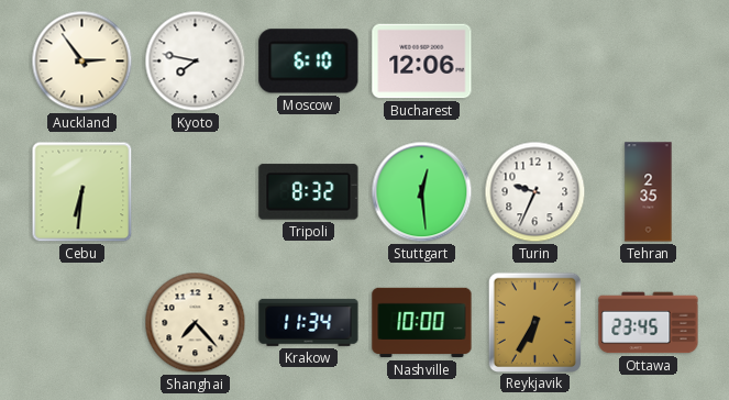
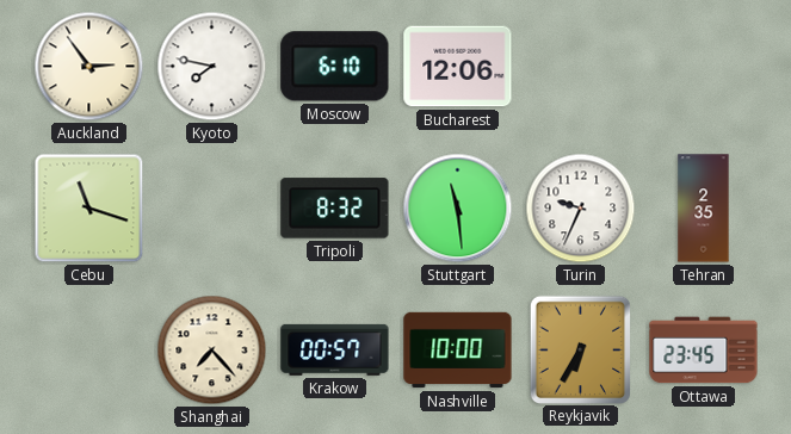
Cebu: 6:31 -> 11:18
Stuttgart: 12:29 -> 11:29
Krakow: 11:34 -> 00:57
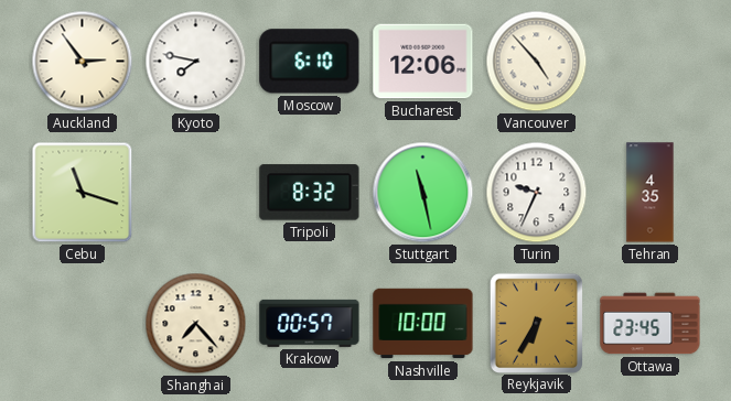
Vancouver: none -> 4:53
Stuttgart: 11:29 -> 11:28
Tehran: 2:35 -> 4:35
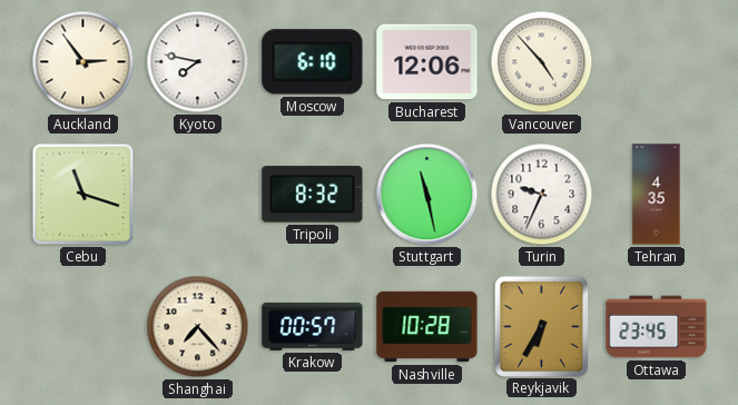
Nashville: 10:00 -> 10:28
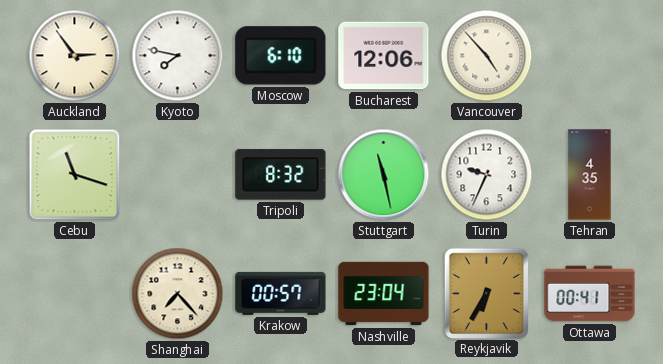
Nashville: 10:28 -> 23:04
Ottawa: 23:45 -> 00:41
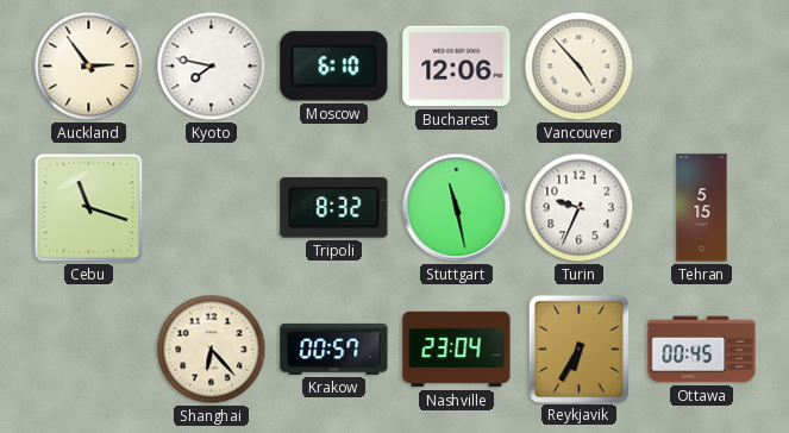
Tehran: 4:35 -> 5:15
Shanghai: 7:23 -> 6:23
Ottawa: 00:41 -> 00:45
